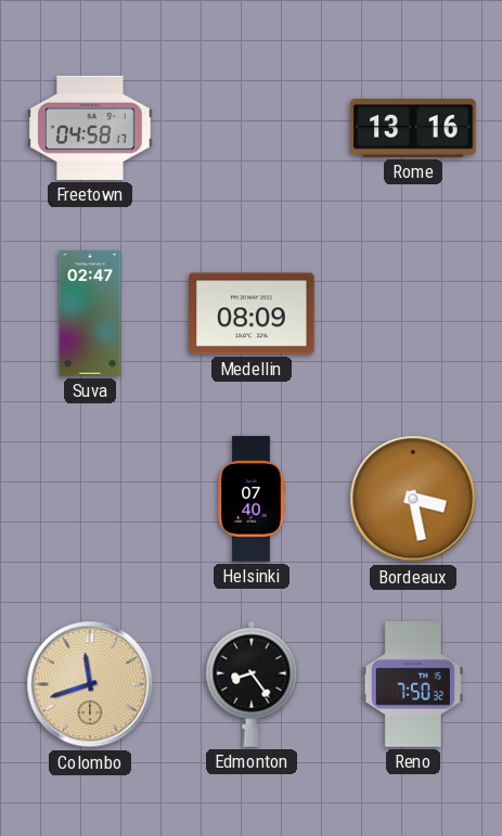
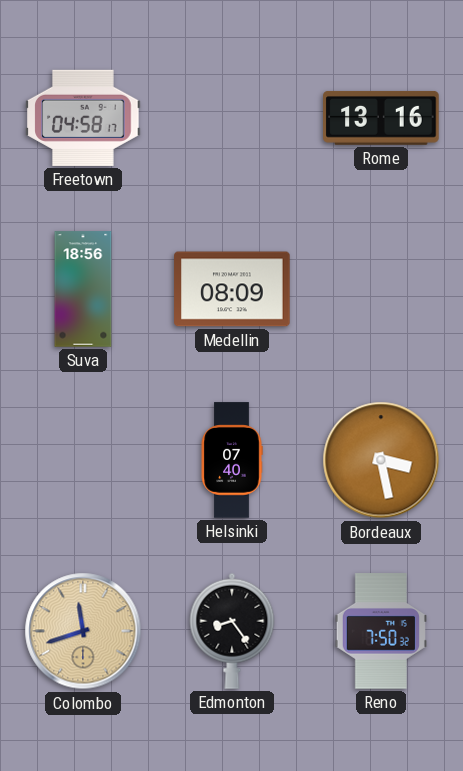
Suva: 02:47 -> 18:56
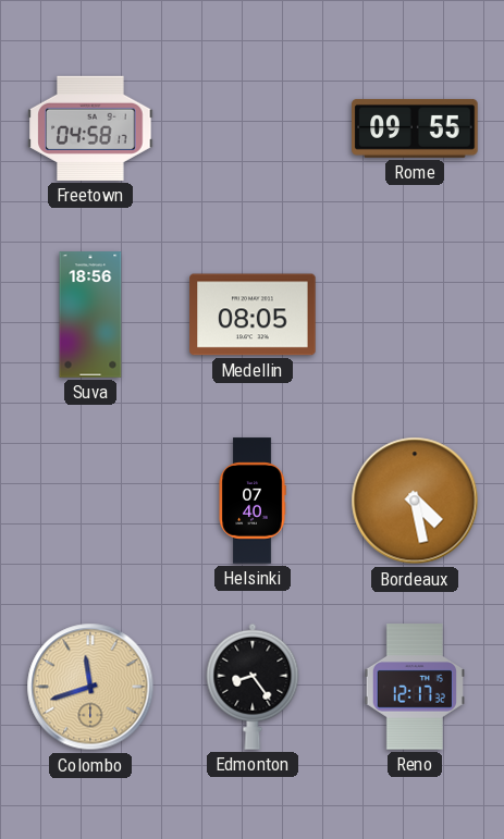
Rome: 13:16 -> 09:55
Medellin: 08:09 -> 08:05
Bordeaux: 3:28 -> 4:28
Reno: 7:50 -> 12:17
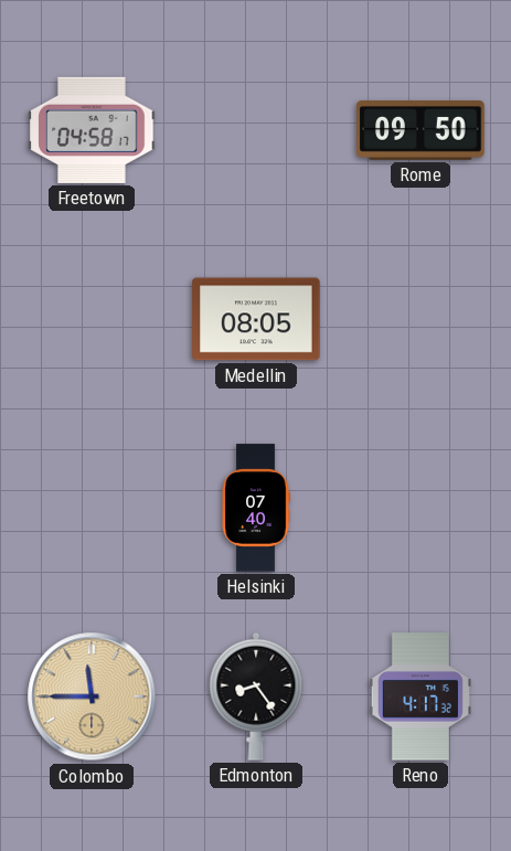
Rome: 09:55 -> 09:50
Suva: 18:56 -> none
Bordeaux: 4:28 -> none
Colombo: 11:42 -> 11:45
Reno: 12:17 -> 4:17
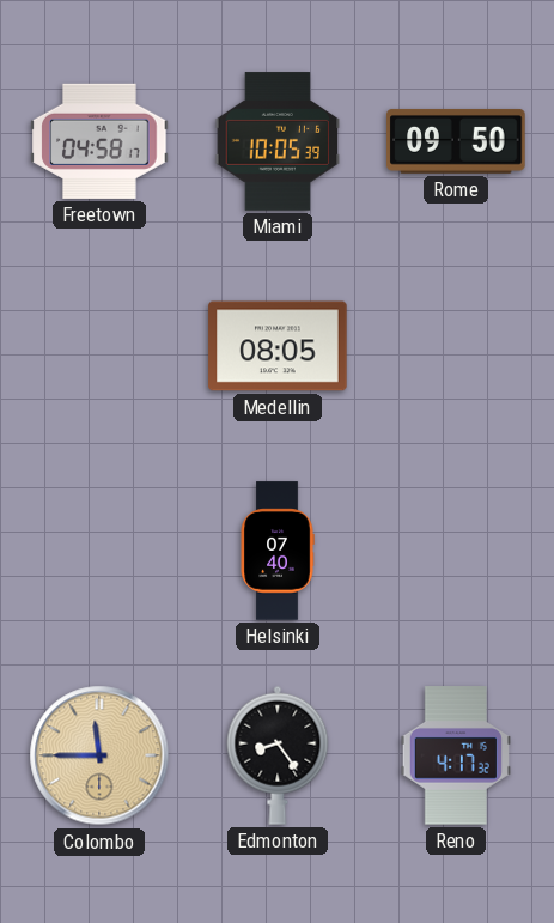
Miami: none -> 10:05
